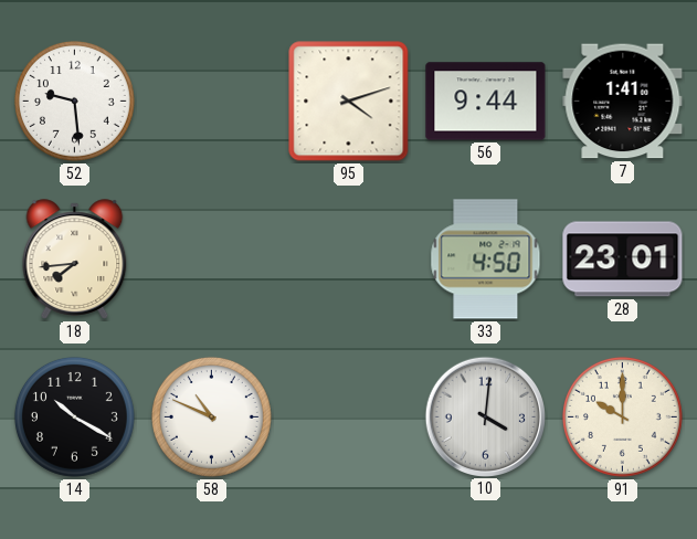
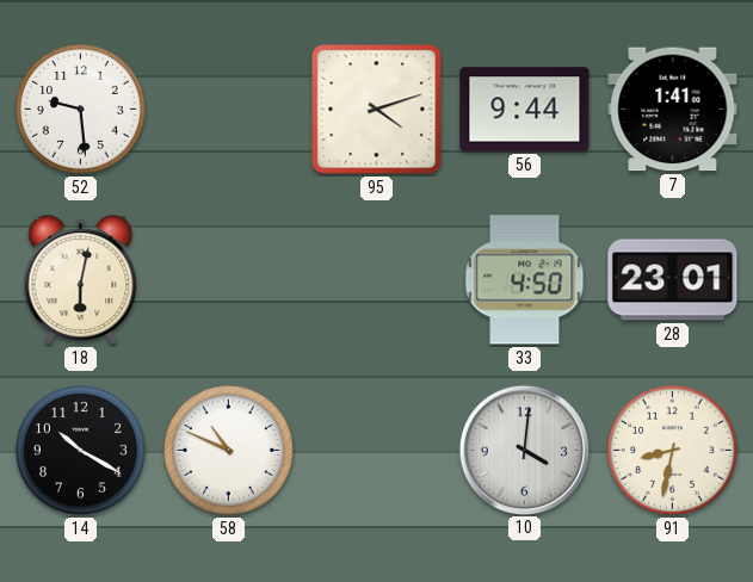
18: 7:44 -> 6:02
91: 10:00 -> 8:32
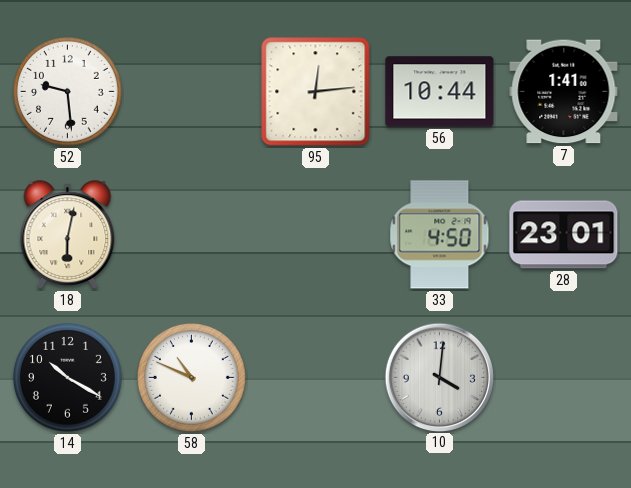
95: 4:12 -> 12:14
56: 9:44 -> 10:44
91: 8:32 -> none
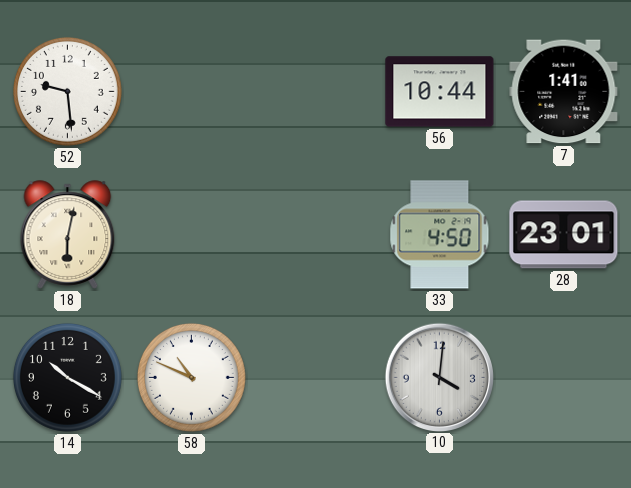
95: 12:14 -> none
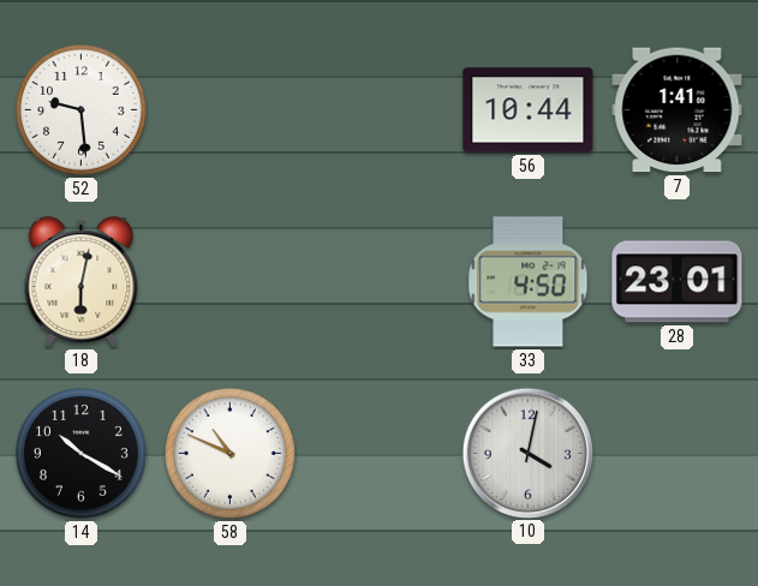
10: 4:01 -> 4:02
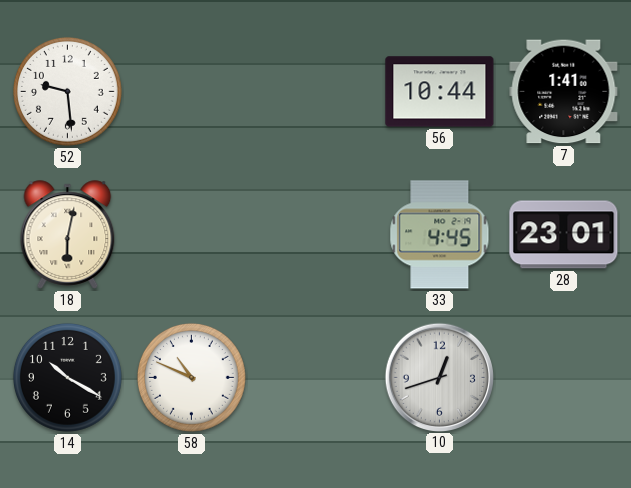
33: 4:50 -> 4:45
10: 4:02 -> 12:42
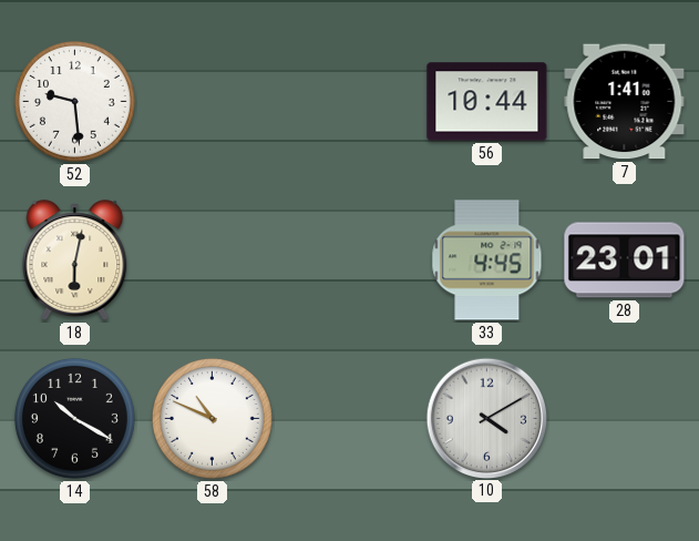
10: 12:42 -> 4:10
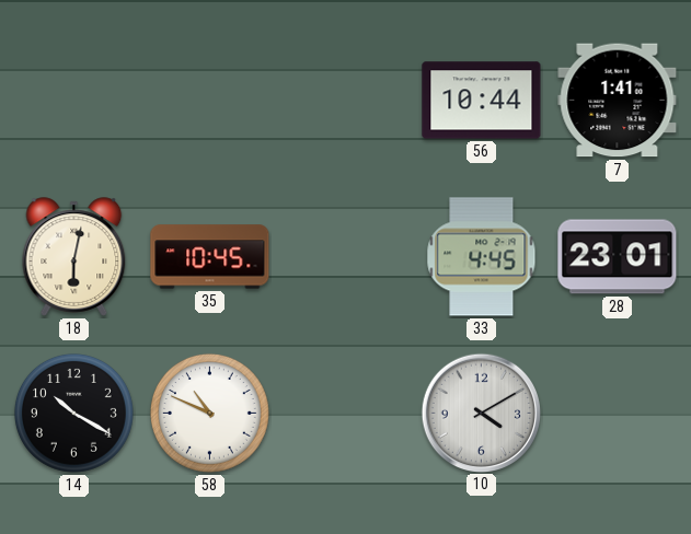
52: 9:29 -> none
35: none -> 10:45
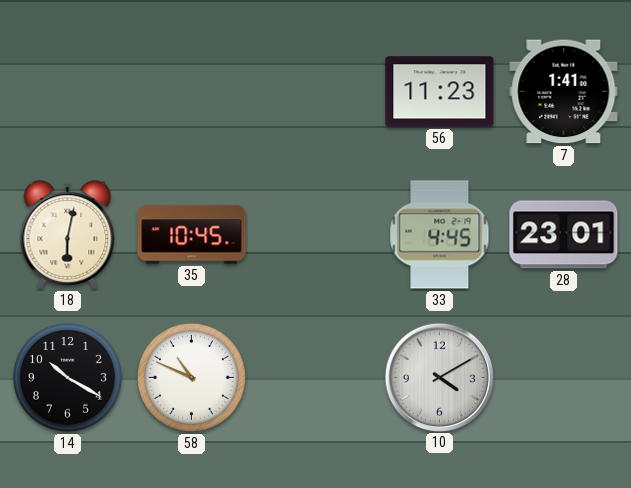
56: 10:44 -> 11:23
